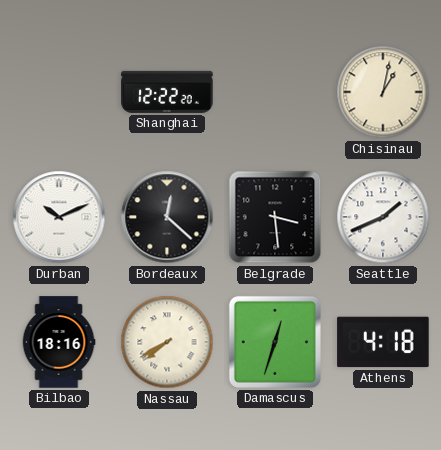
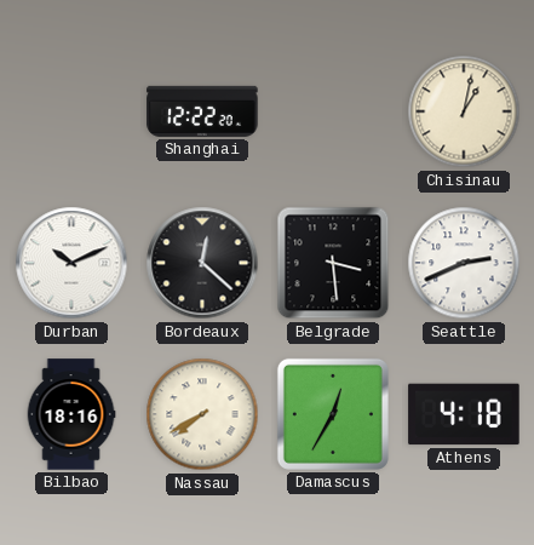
Seattle: 1:41 -> 2:41
Damascus: 12:33 -> 12:35
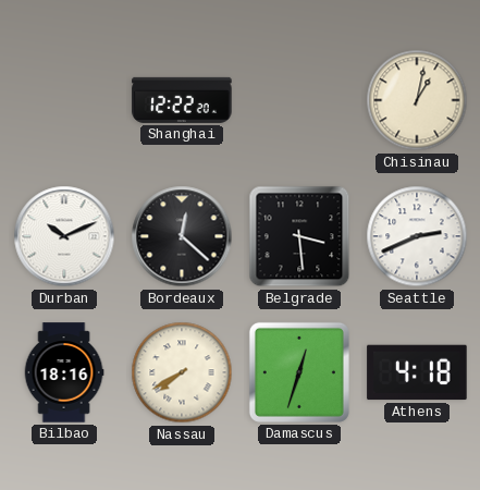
Damascus: 12:35 -> 12:33
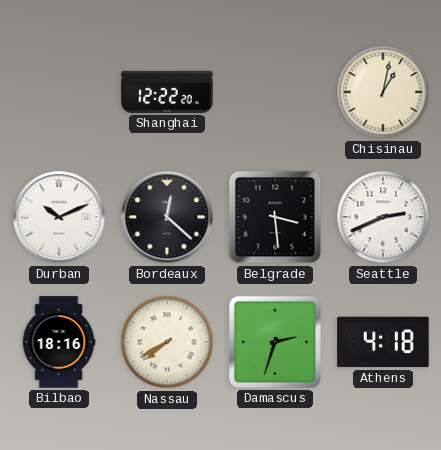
Damascus: 12:33 -> 2:33
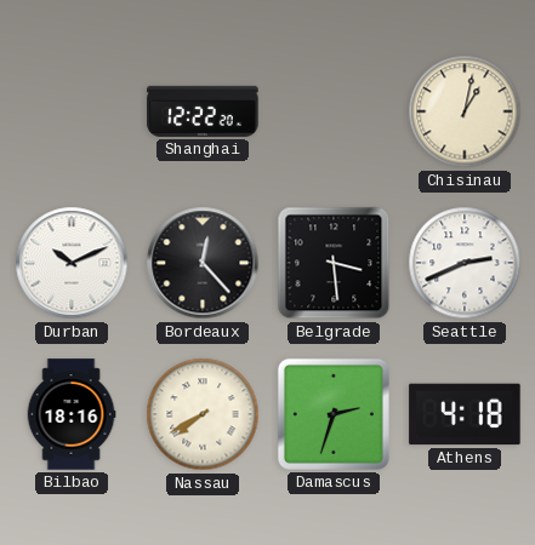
Bordeaux: 12:22 -> 12:23
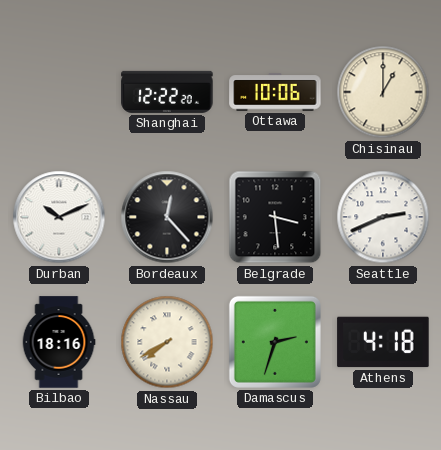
Ottawa: none -> 10:06
Chisinau: 1:02 -> 1:00
